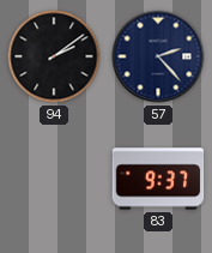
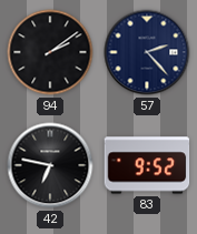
42: none -> 6:47
83: 9:37 -> 9:52
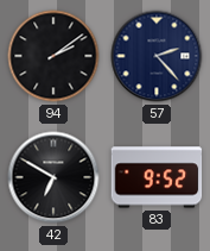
42: 6:47 -> 6:50
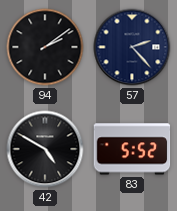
42: 6:50 -> 4:50
83: 9:52 -> 5:52
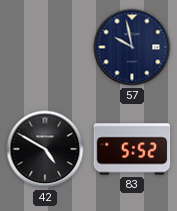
94: 2:09 -> none
57: 2:23 -> 9:58
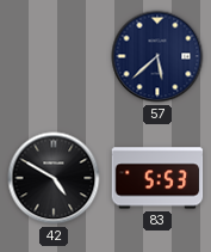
57: 9:58 -> 5:38
83: 5:52 -> 5:53
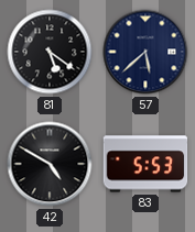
81: none -> 5:21
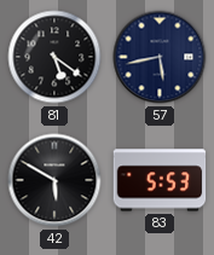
57: 5:38 -> 5:43
42: 4:50 -> 5:50
